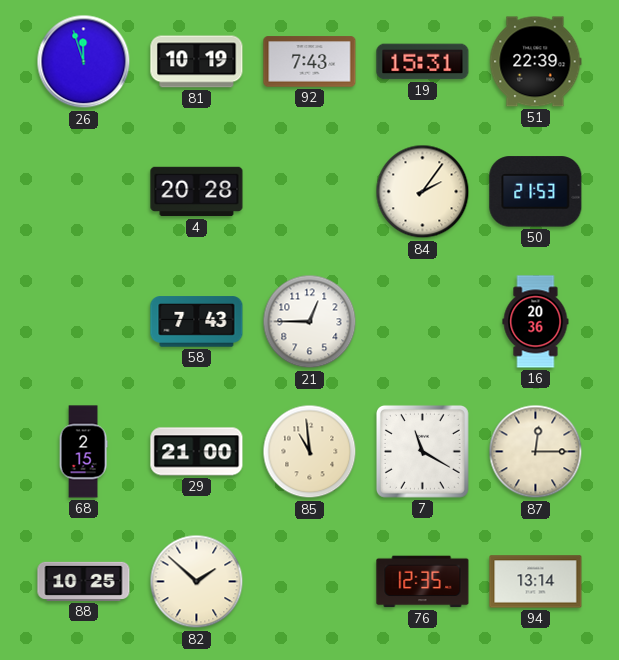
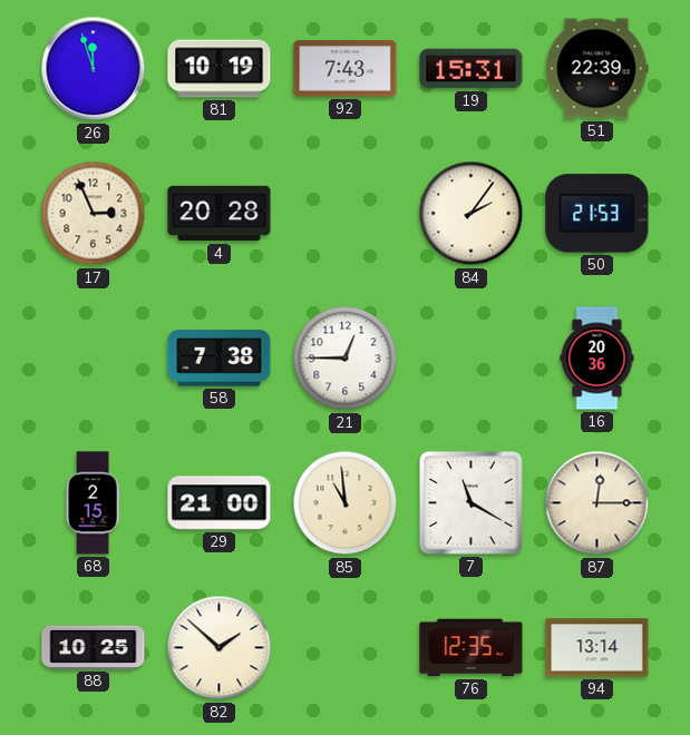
17: none -> 2:56
58: 7:43 -> 7:38
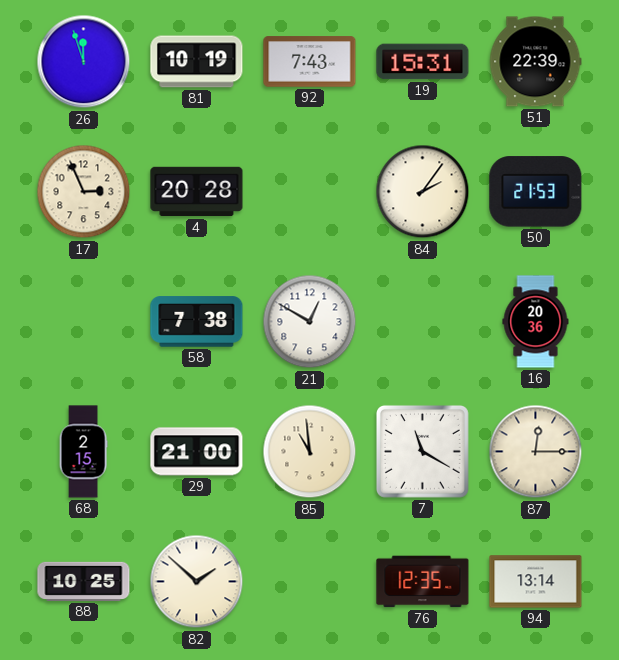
21: 12:45 -> 12:50
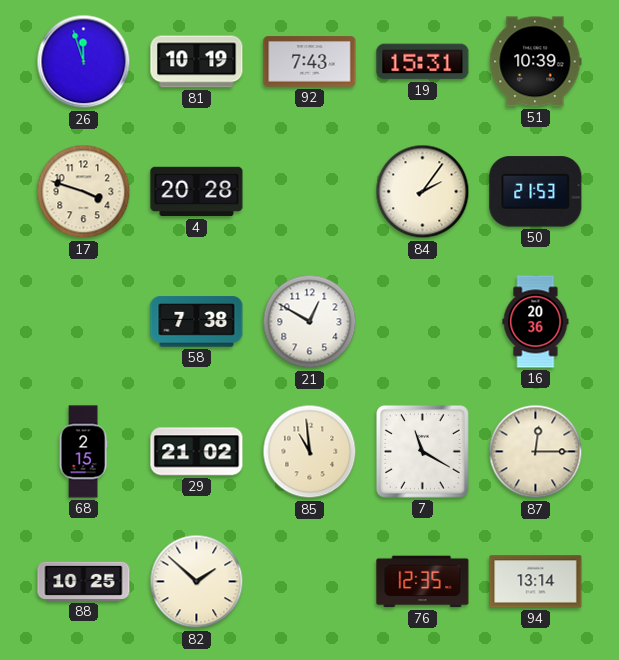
51: 22:39 -> 10:39
17: 2:56 -> 3:48
29: 21:00 -> 21:02
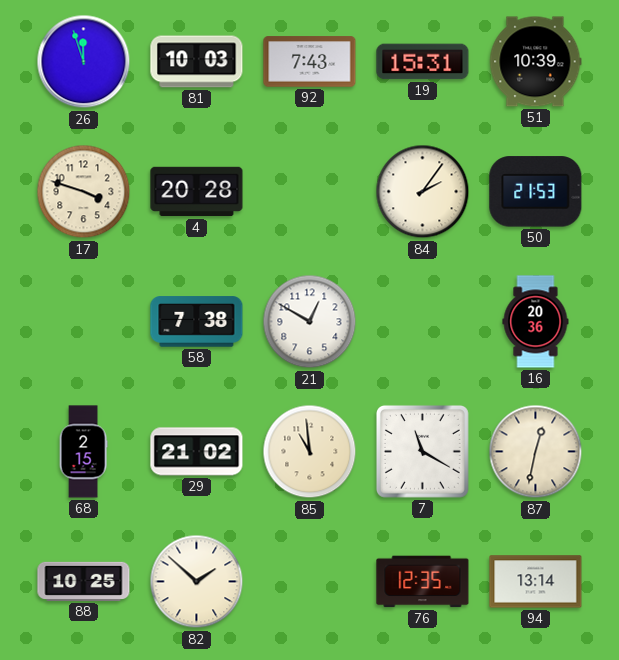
81: 10:19 -> 10:03
87: 12:15 -> 12:32
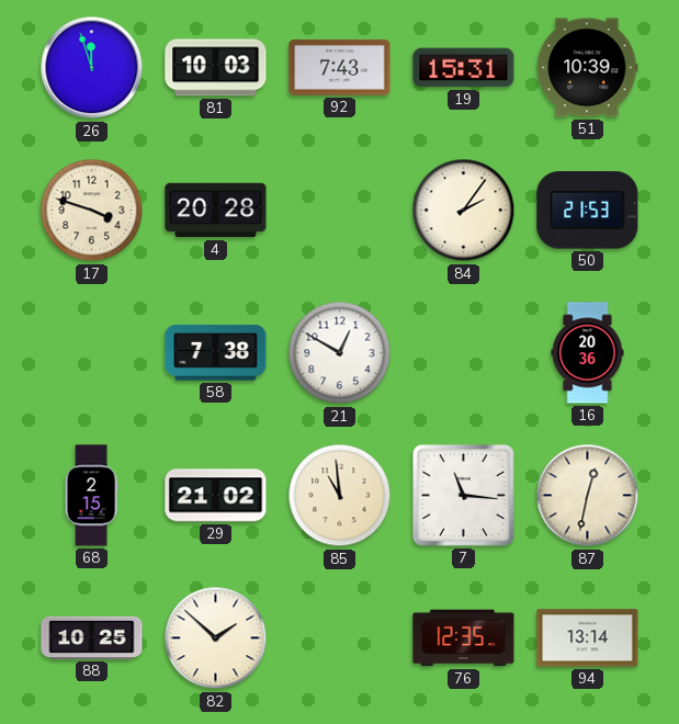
7: 11:20 -> 11:16
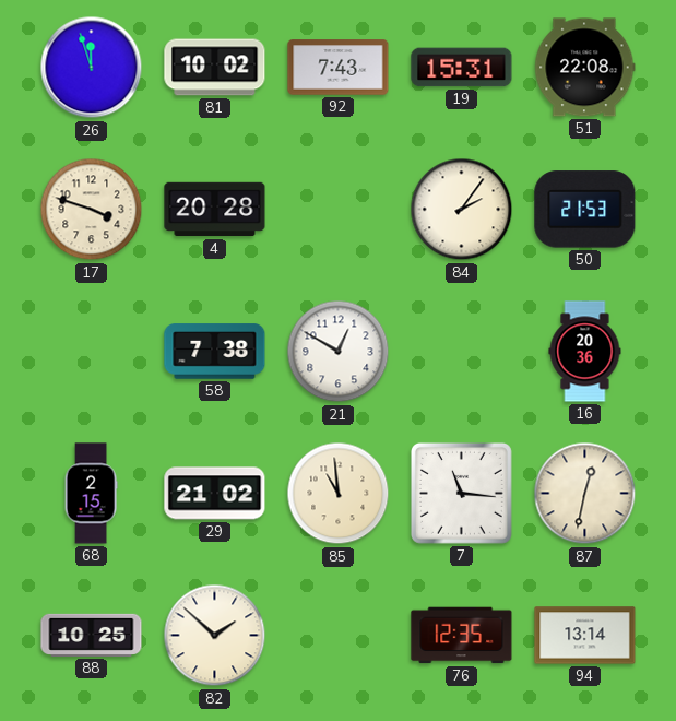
81: 10:03 -> 10:02
51: 10:39 -> 22:08
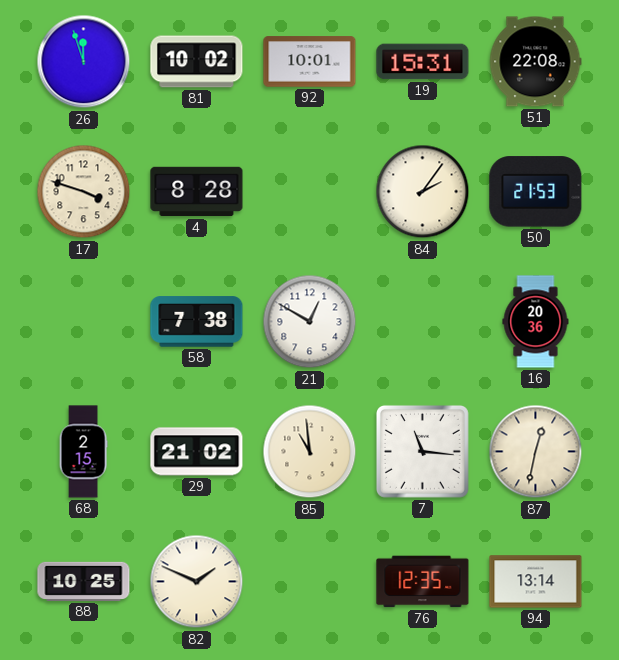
92: 7:43 -> 10:01
4: 20:28 -> 8:28
82: 1:52 -> 1:49
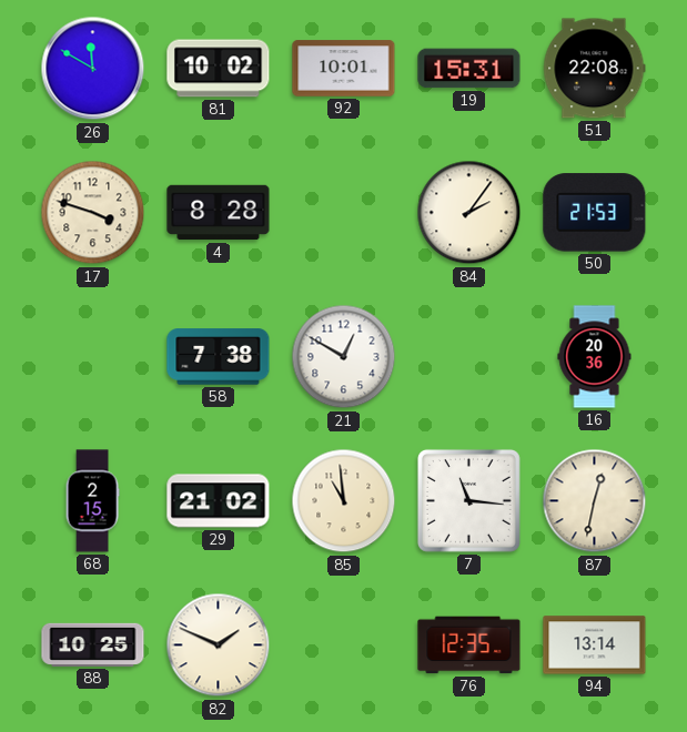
26: 11:57 -> 11:50
